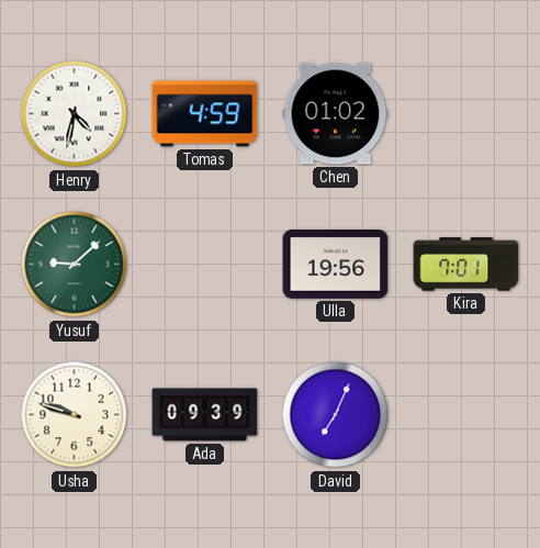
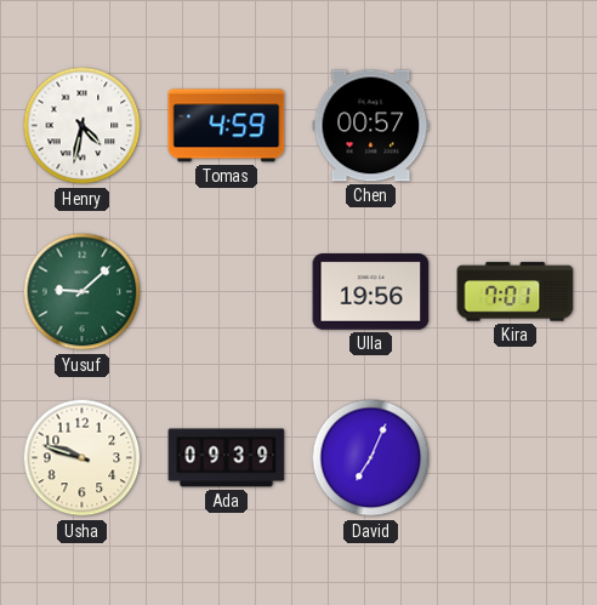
Chen: 01:02 -> 00:57
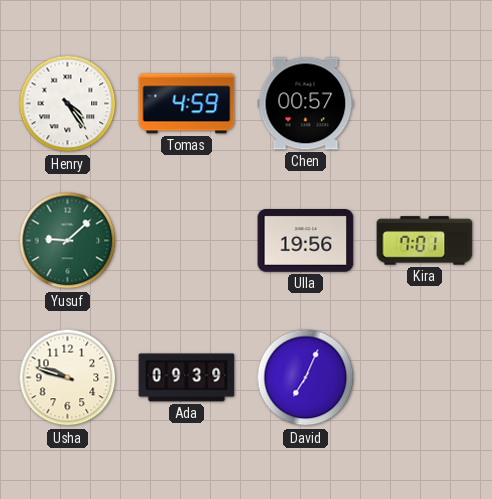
Henry: 4:32 -> 4:24
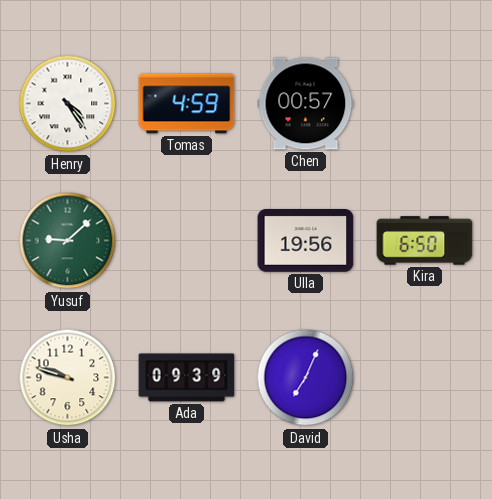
Kira: 7:01 -> 6:50
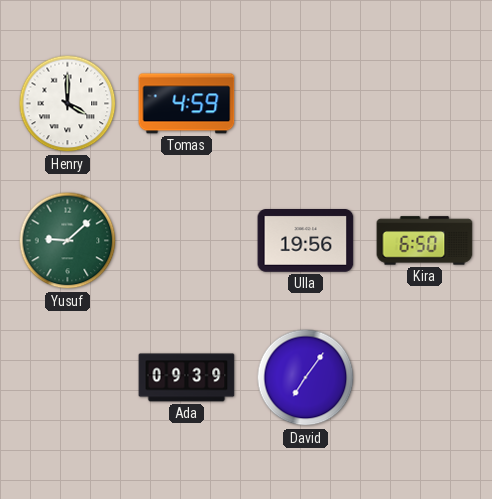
Henry: 4:24 -> 4:00
Chen: 00:57 -> none
Usha: 9:48 -> none
David: 7:04 -> 7:06
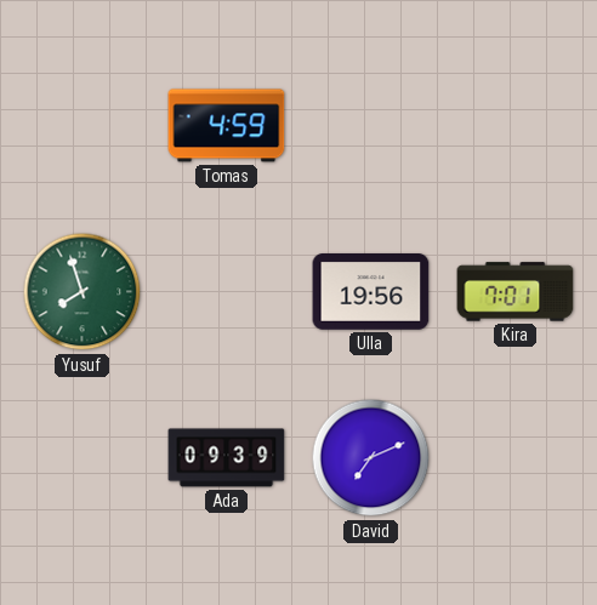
Henry: 4:00 -> none
Yusuf: 9:08 -> 7:57
Kira: 6:50 -> 7:01
David: 7:06 -> 7:11
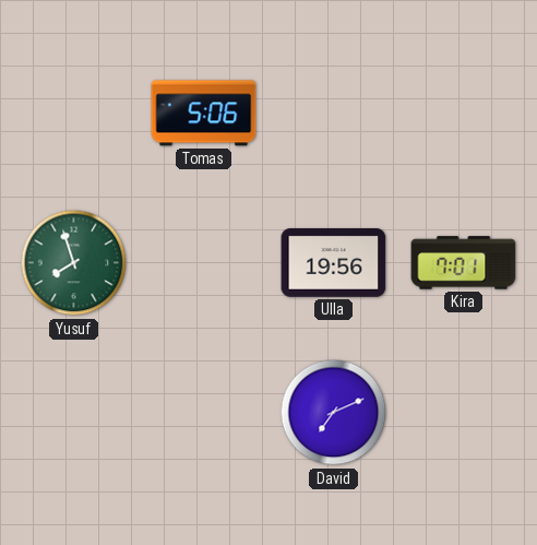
Tomas: 4:59 -> 5:06
Ada: 09:39 -> none
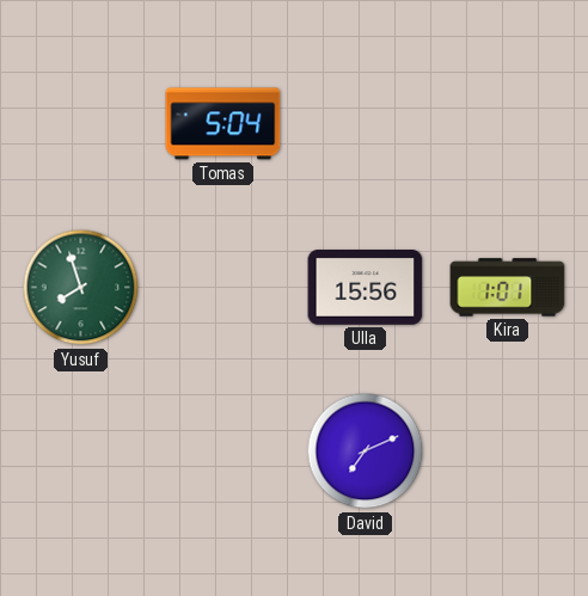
Tomas: 5:06 -> 5:04
Ulla: 19:56 -> 15:56
Kira: 7:01 -> 1:01
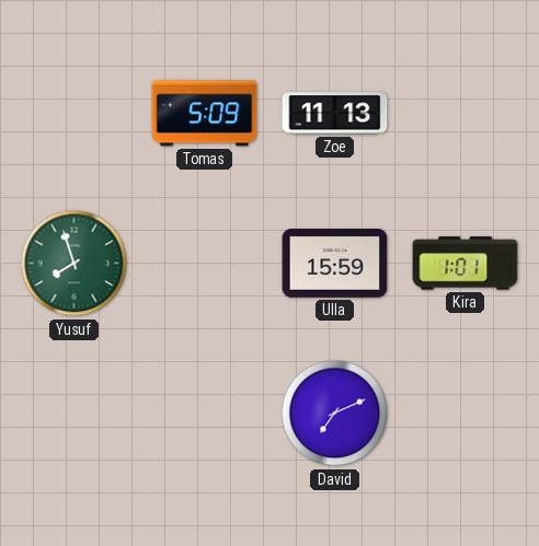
Tomas: 5:04 -> 5:09
Zoe: none -> 11:13
Ulla: 15:56 -> 15:59
